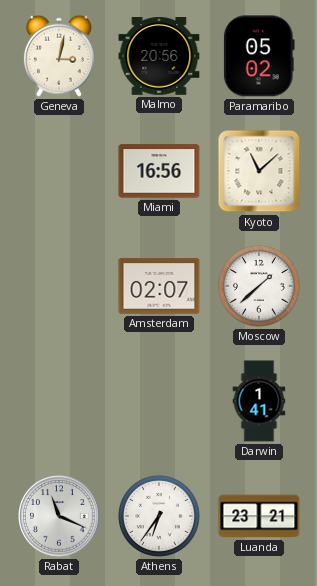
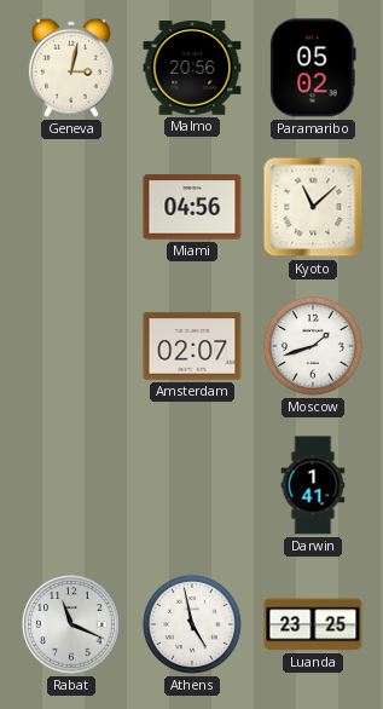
Miami: 16:56 -> 04:56
Moscow: 1:38 -> 1:42
Athens: 6:36 -> 4:58
Luanda: 23:21 -> 23:25
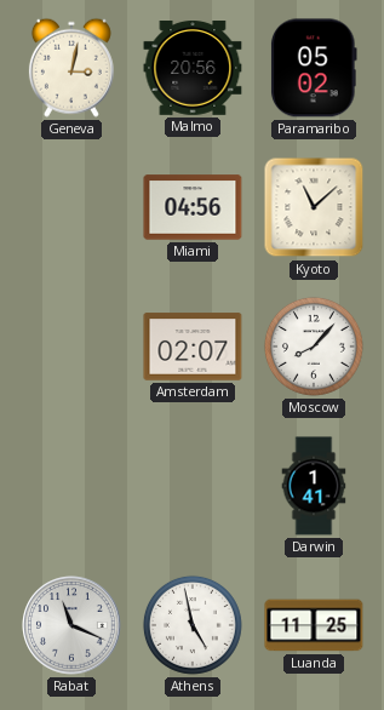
Moscow: 1:42 -> 8:07
Luanda: 23:25 -> 11:25
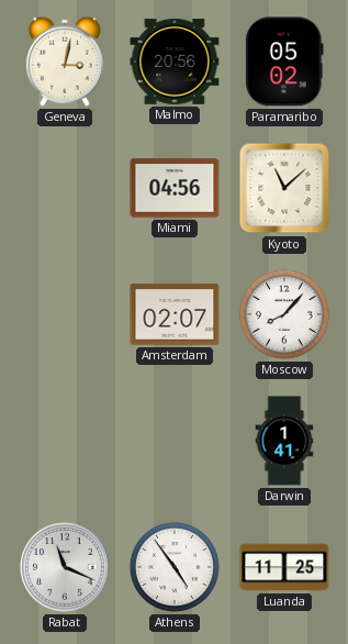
Athens: 4:58 -> 4:54
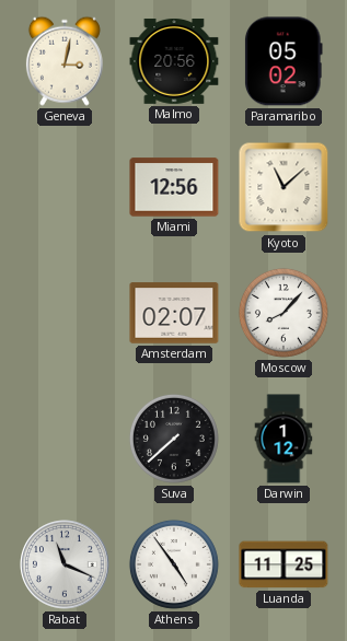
Miami: 04:56 -> 12:56
Suva: none -> 7:38
Darwin: 1:41 -> 1:12
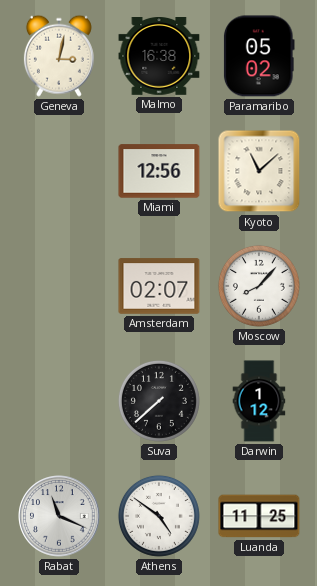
Malmo: 20:56 -> 16:38
Athens: 4:54 -> 4:51
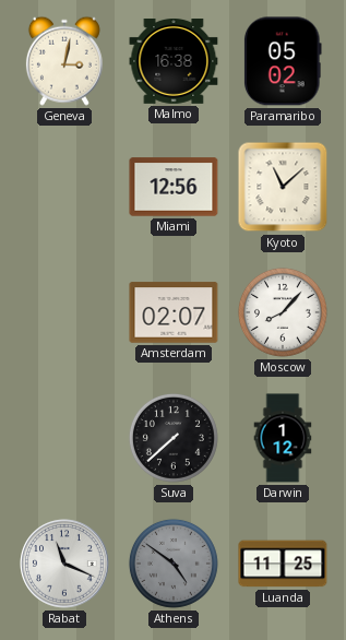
Athens dial: white -> grey
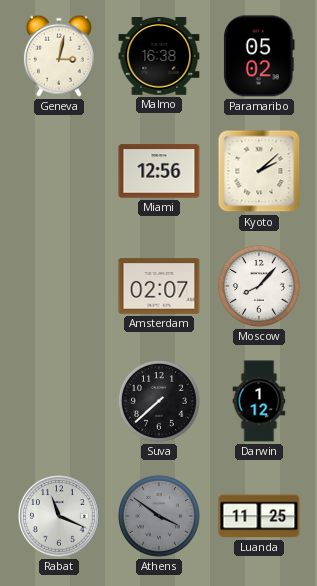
Kyoto: 11:08 -> 2:08
Athens: 4:51 -> 3:51
